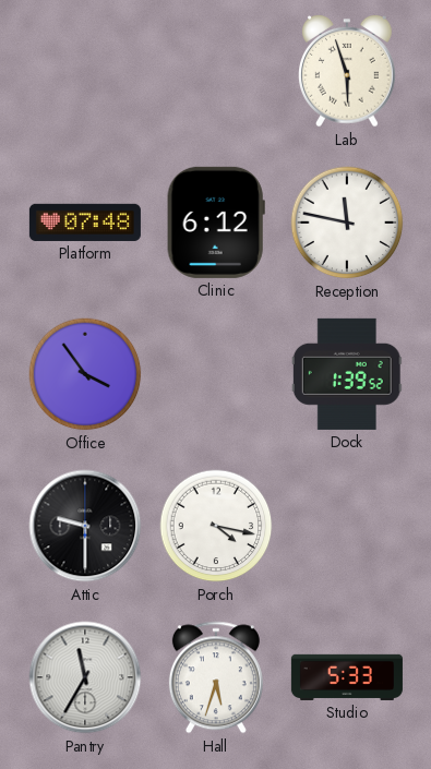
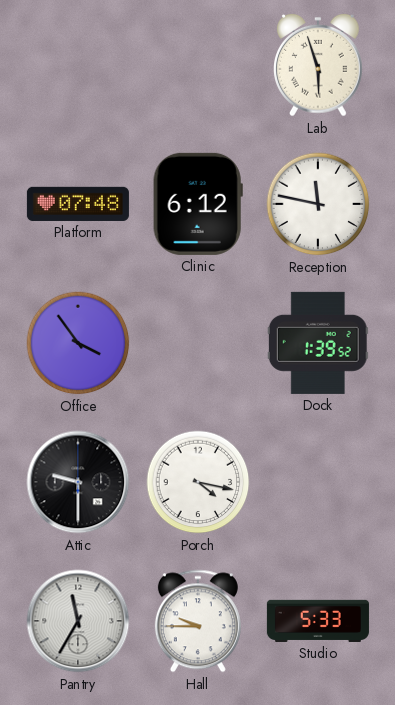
Hall: 5:33 -> 9:45
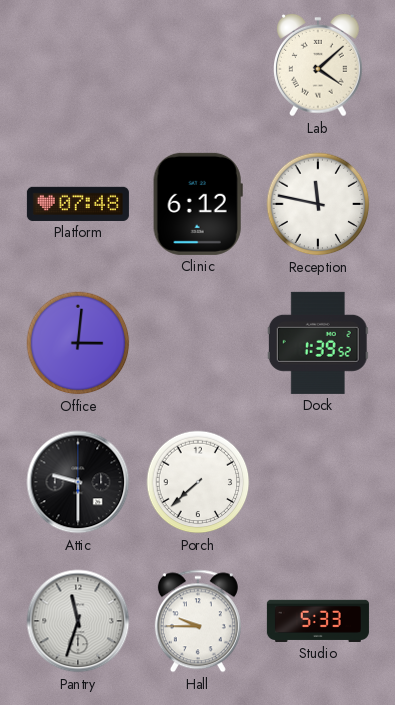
Lab: 5:57 -> 4:08
Office: 3:54 -> 3:01
Porch: 4:17 -> 7:38
Pantry: 11:35 -> 11:33
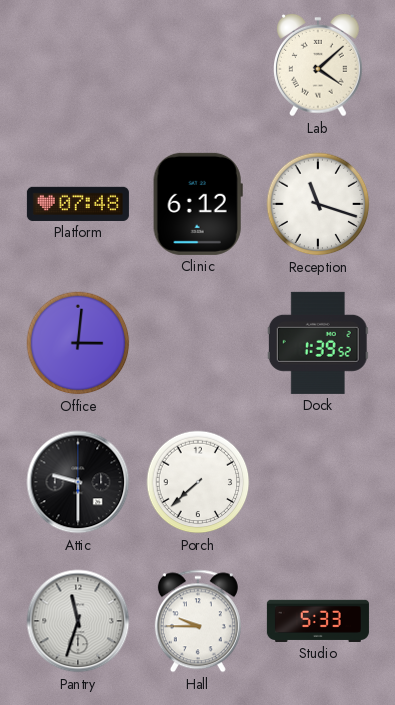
Reception: 11:47 -> 11:18
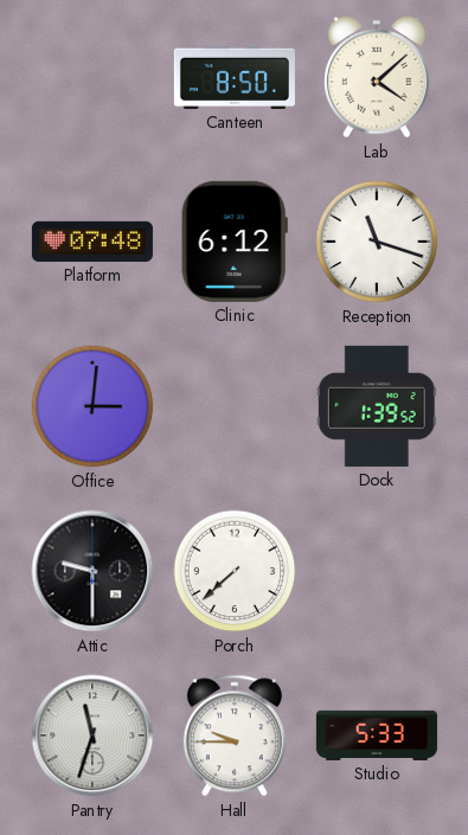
Canteen: none -> 8:50
